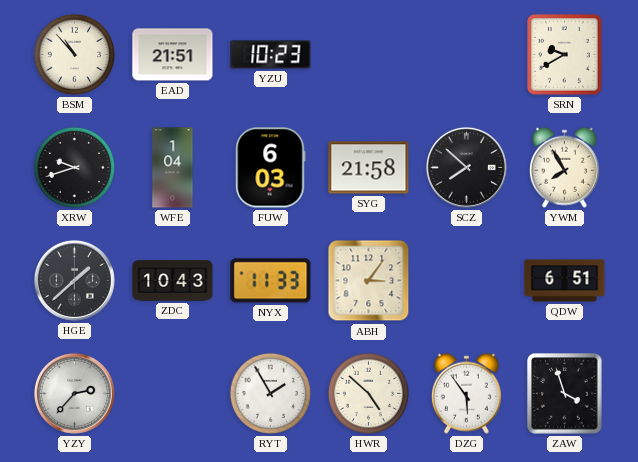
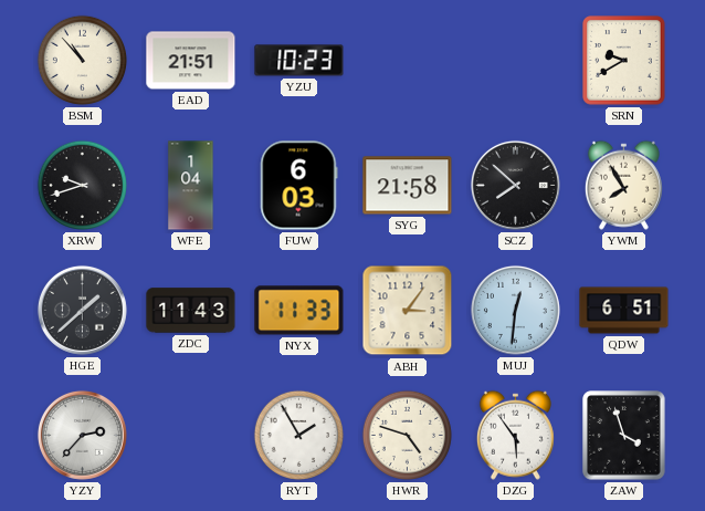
ZDC: 10:43 -> 11:43
MUJ: none -> 12:31
HWR: 4:52 -> 4:48
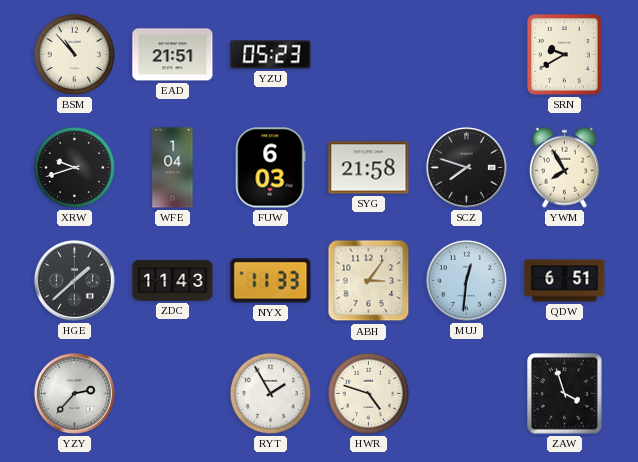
YZU: 10:23 -> 05:23
SCZ: 7:52 -> 7:48
DZG: 5:54 -> none
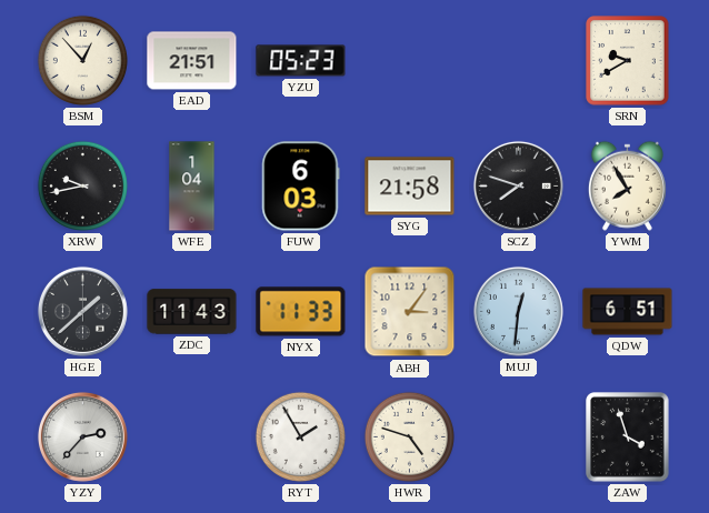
BSM: 10:53 -> 12:53
XRW: 9:42 -> 9:43
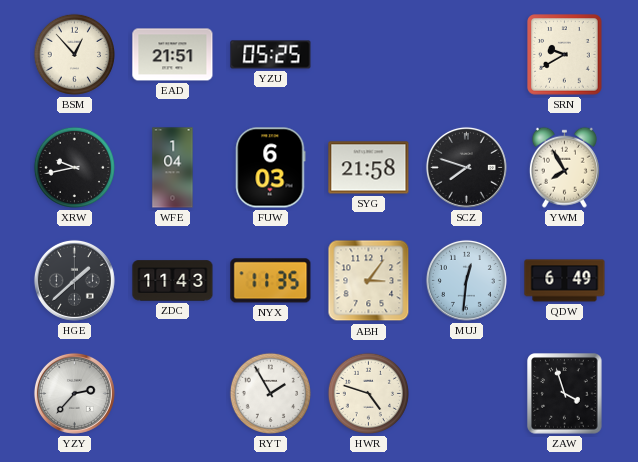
YZU: 05:23 -> 05:25
NYX: 11:33 -> 11:35
QDW: 6:51 -> 6:49
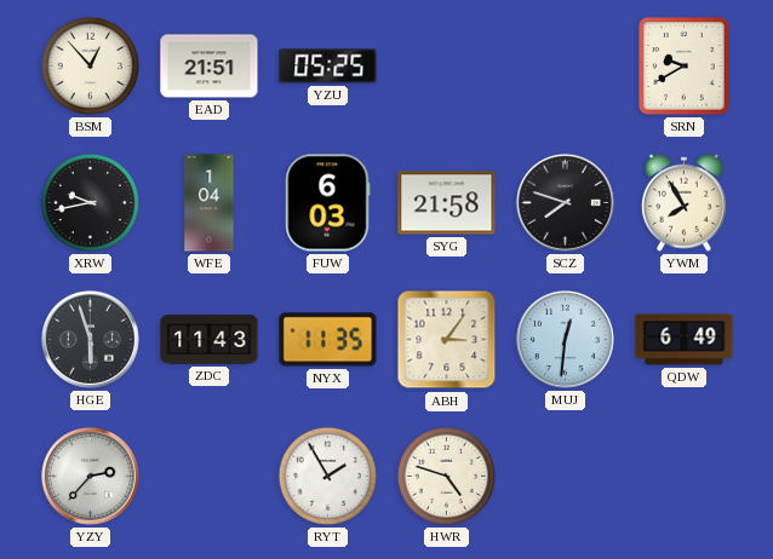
HGE: 1:38 -> 5:57
ZAW: 3:57 -> none
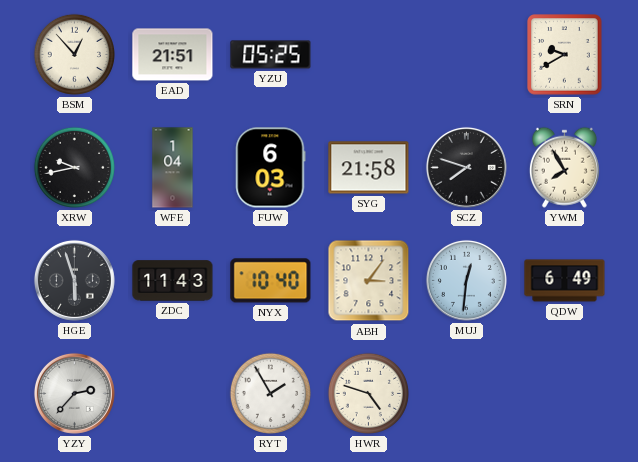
NYX: 11:35 -> 10:40
